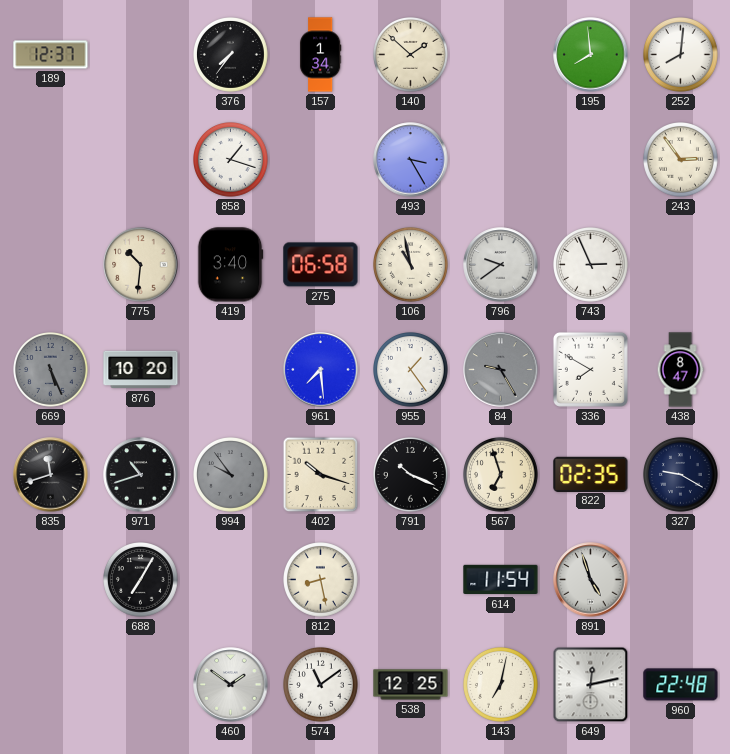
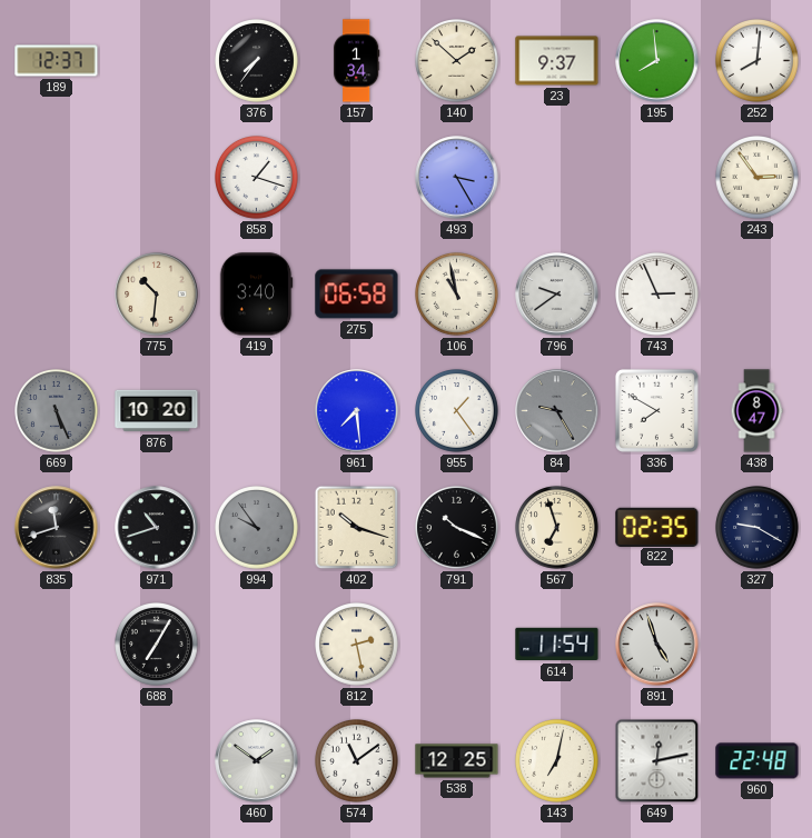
23: none -> 9:37
812: 8:28 -> 2:28
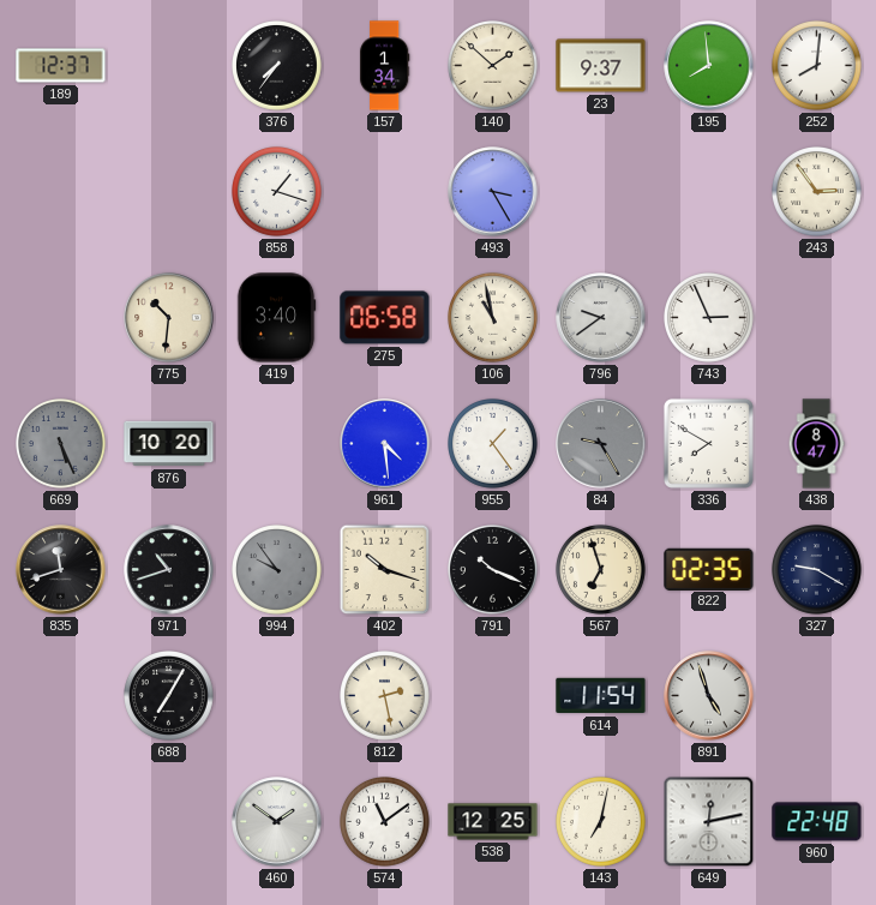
961: 7:29 -> 4:29
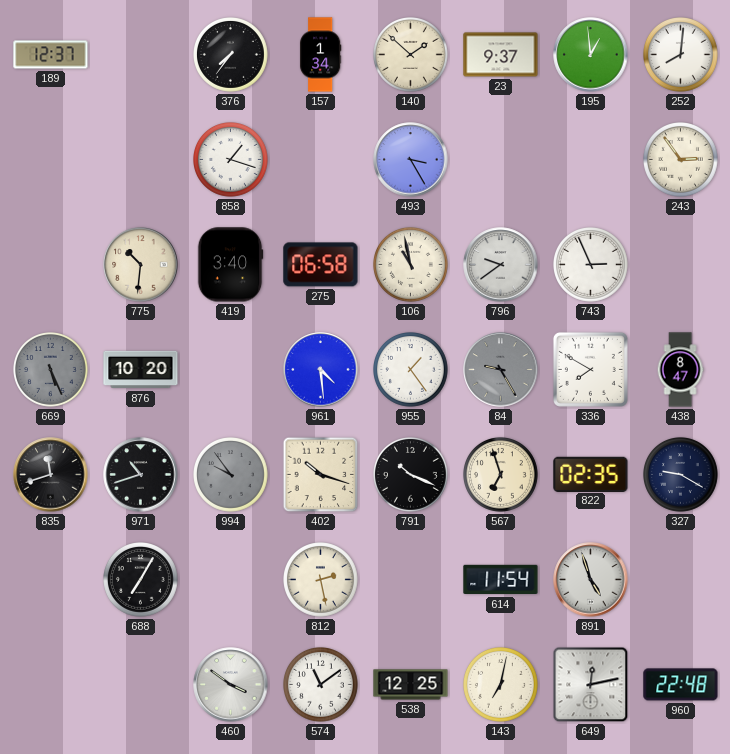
195: 7:59 -> 12:59
460: 1:51 -> 3:51
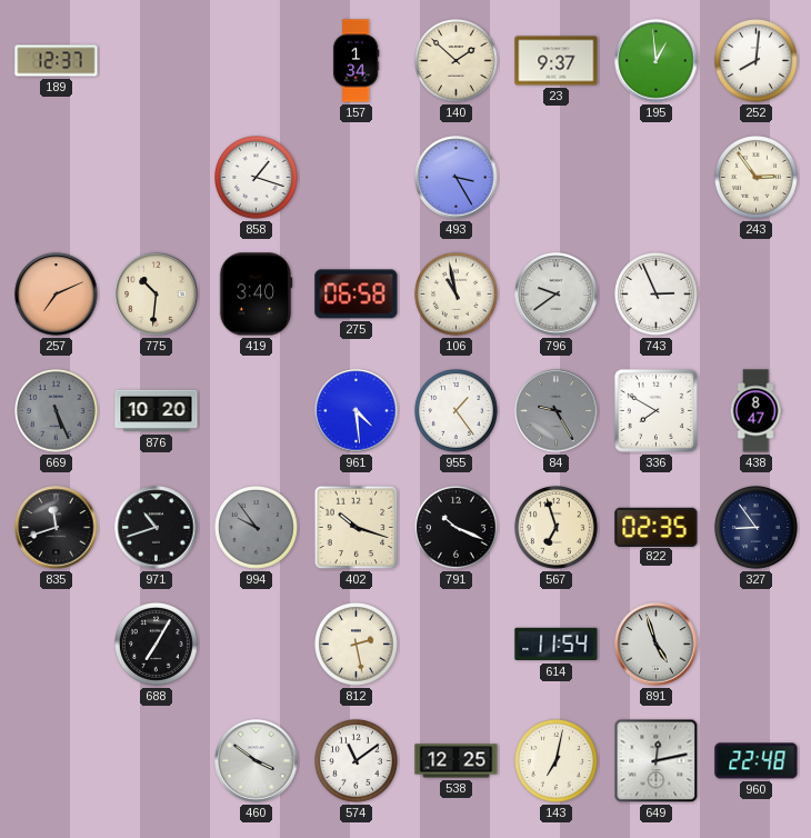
376: 7:36 -> none
257: none -> 7:11
327: 9:20 -> 8:54
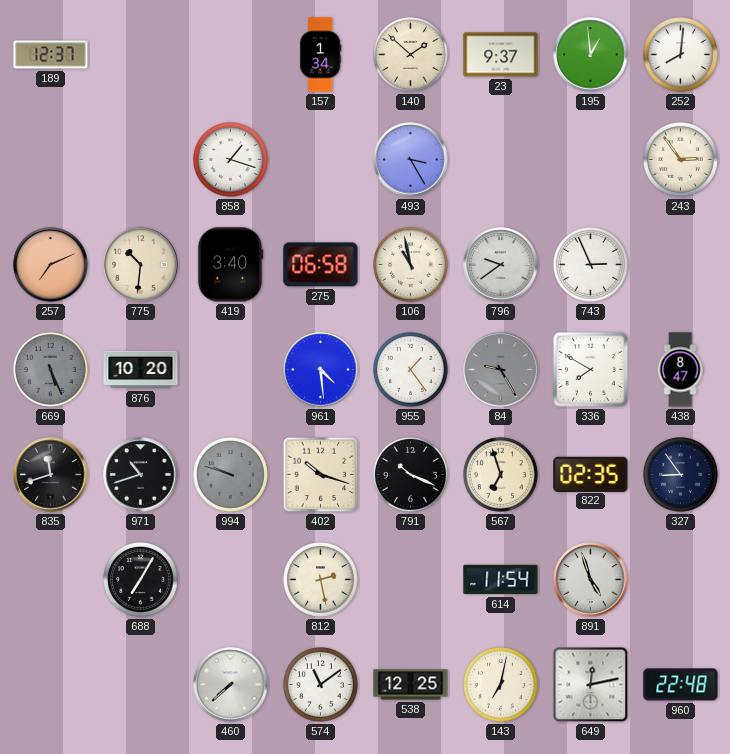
994: 9:54 -> 9:48
460: 3:51 -> 7:38
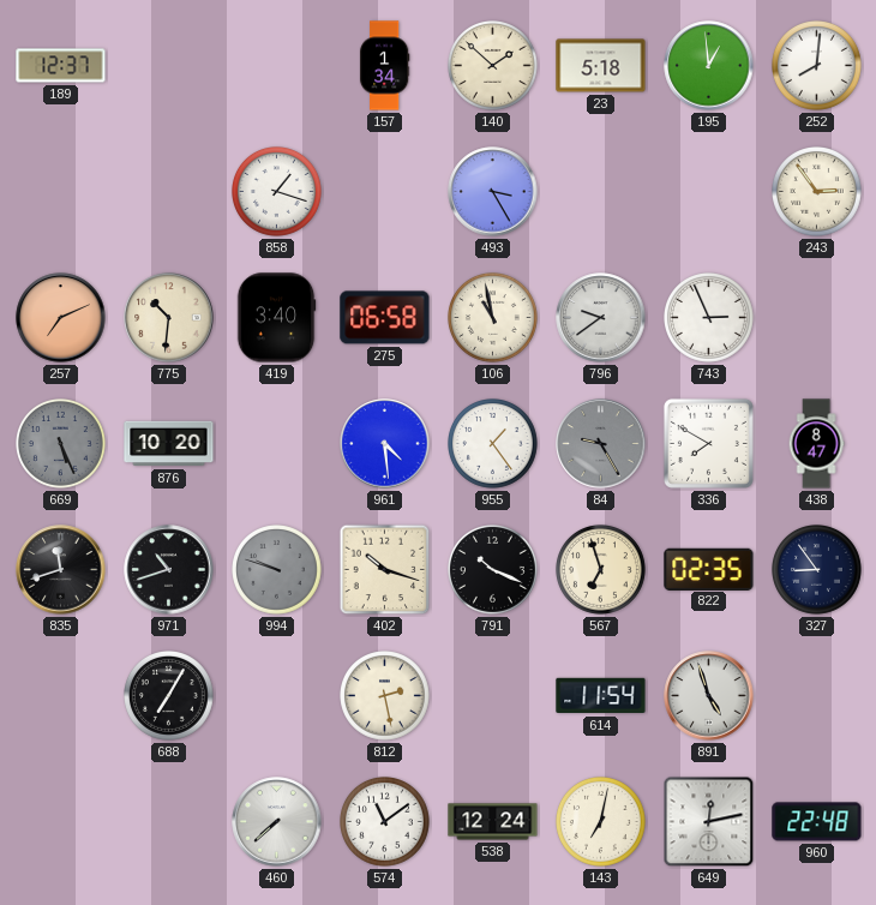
23: 9:37 -> 5:18
538: 12:25 -> 12:24
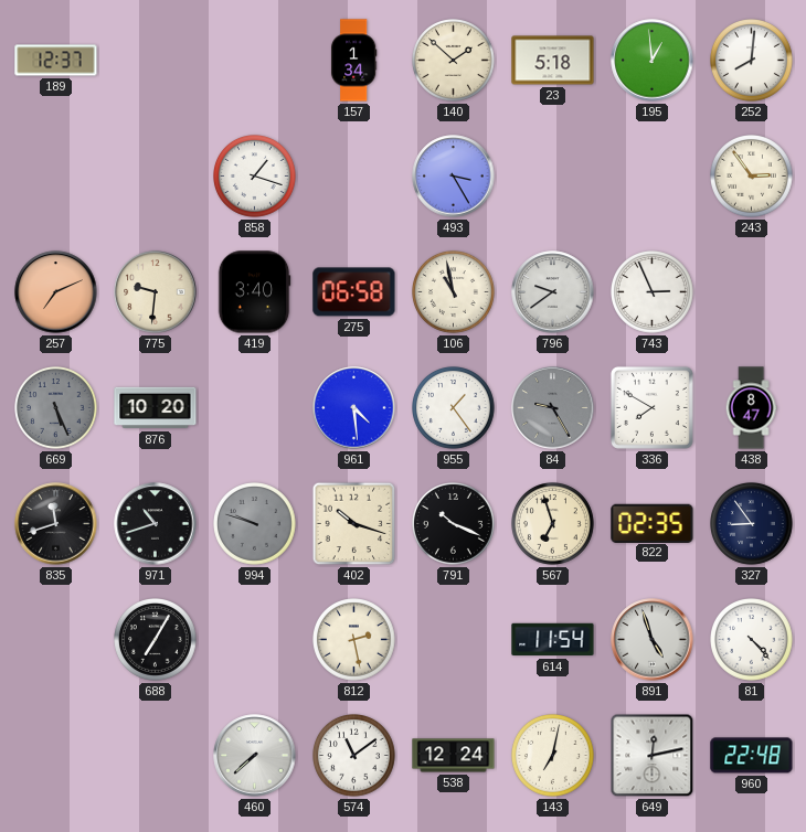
775: 10:31 -> 9:31
81: none -> 4:23
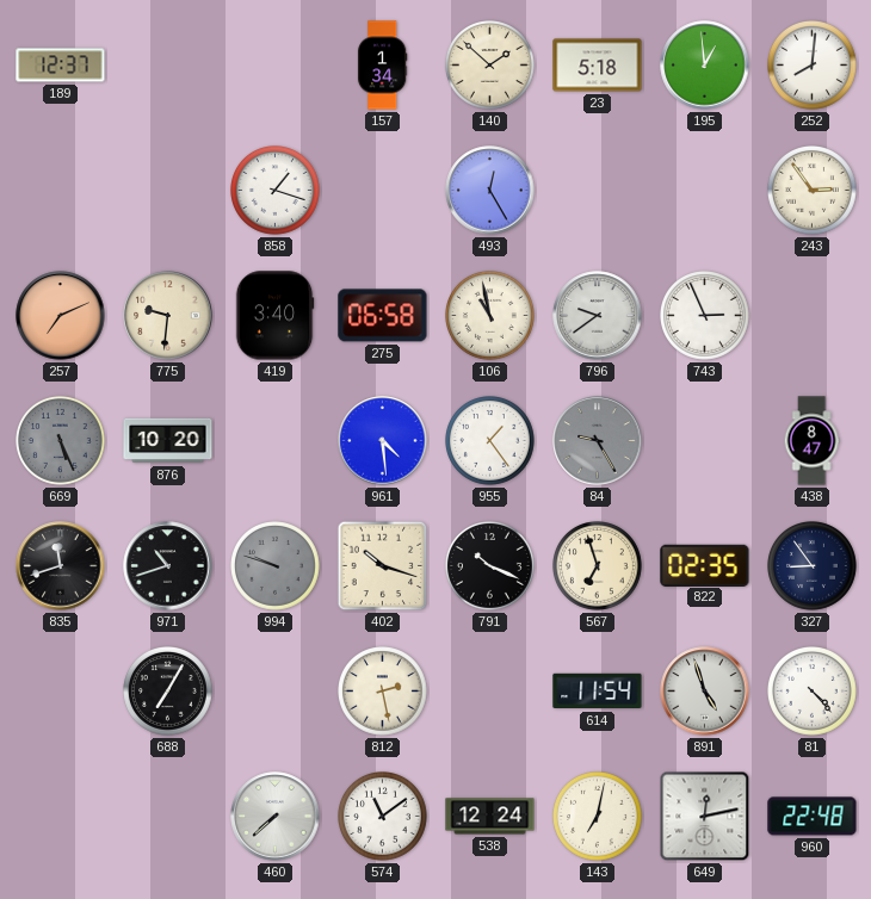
493: 3:25 -> 12:25
336: 7:50 -> none
